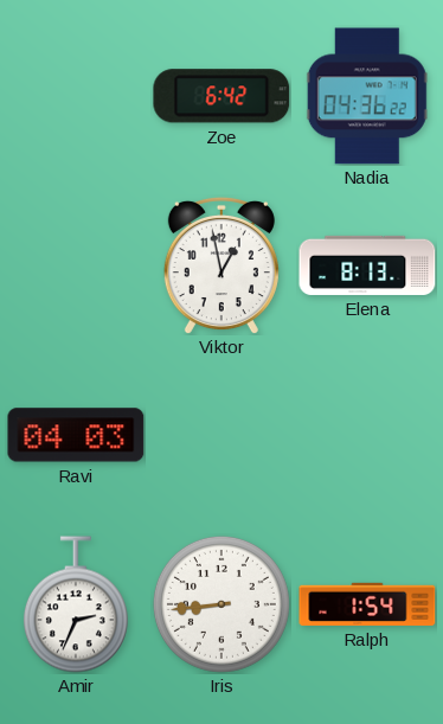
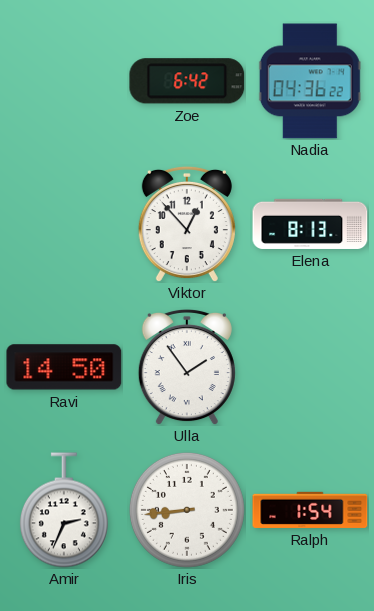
Viktor: 12:58 -> 12:53
Ravi: 04:03 -> 14:50
Ulla: none -> 1:54
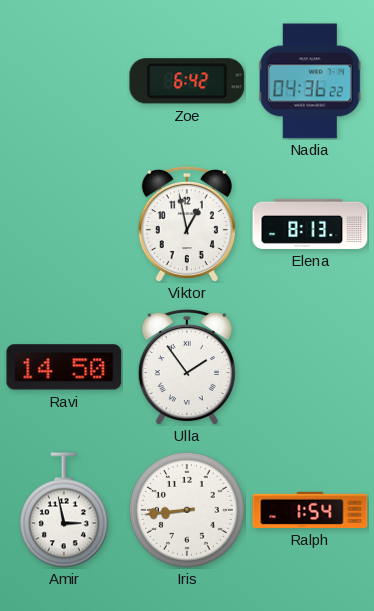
Viktor: 12:53 -> 12:58
Amir: 2:34 -> 2:58
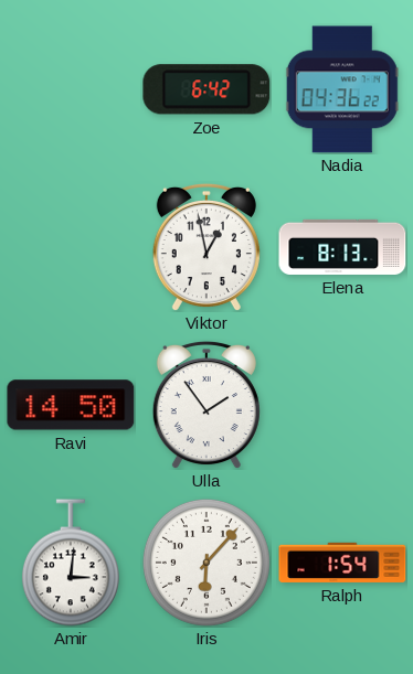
Amir: 2:58 -> 3:01
Iris: 8:44 -> 6:07
